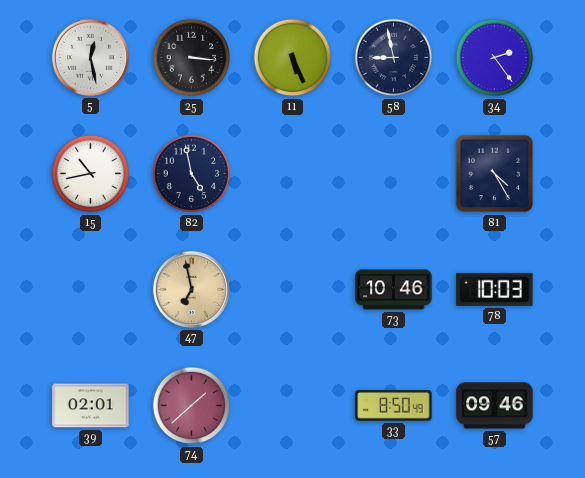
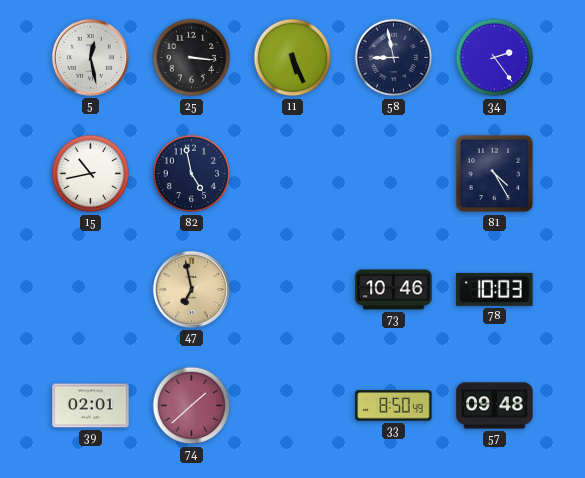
57: 09:46 -> 09:48
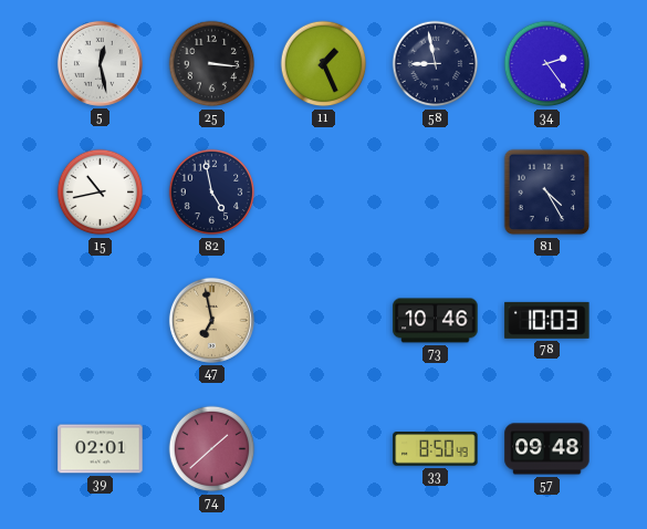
11: 5:26 -> 1:26
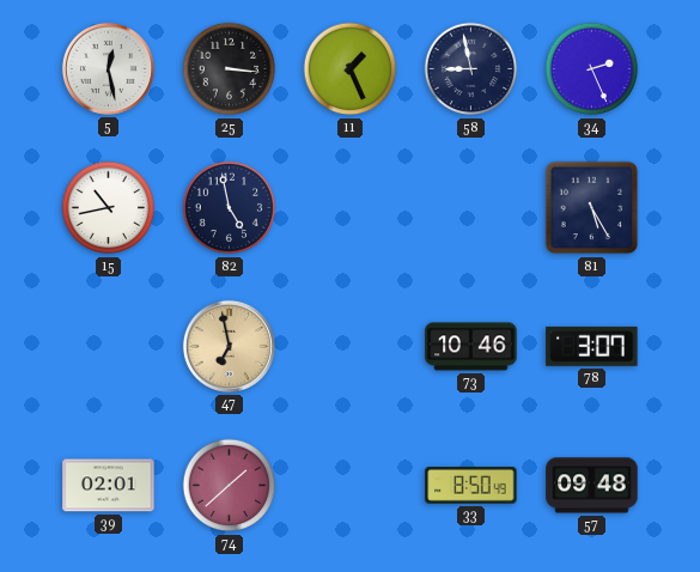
34: 2:24 -> 2:26
81: 4:25 -> 5:25
78: 10:03 -> 3:07
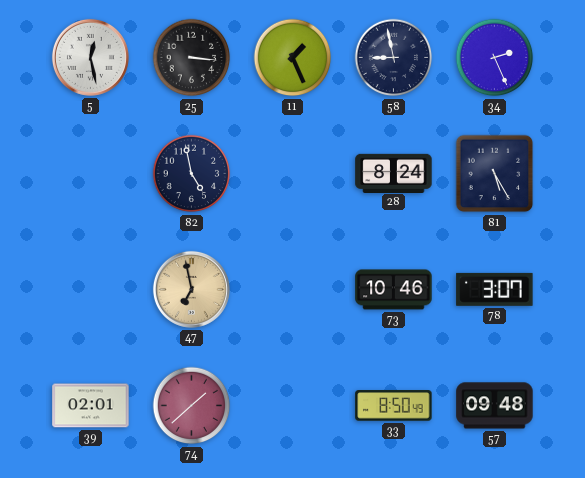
15: 10:43 -> none
28: none -> 8:24
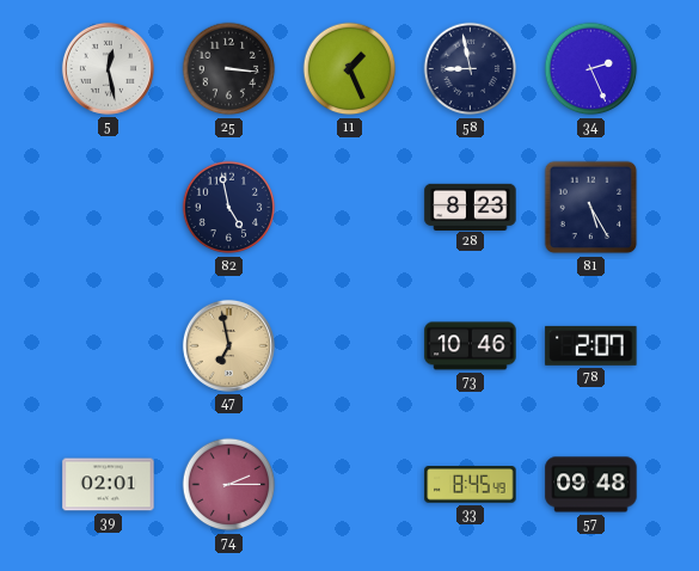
28: 8:24 -> 8:23
78: 3:07 -> 2:07
74: 1:38 -> 2:15
33: 8:50 -> 8:45
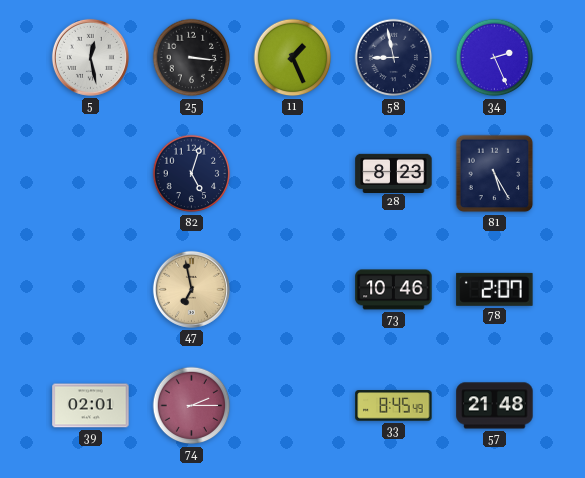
82: 4:58 -> 5:03
57: 09:48 -> 21:48
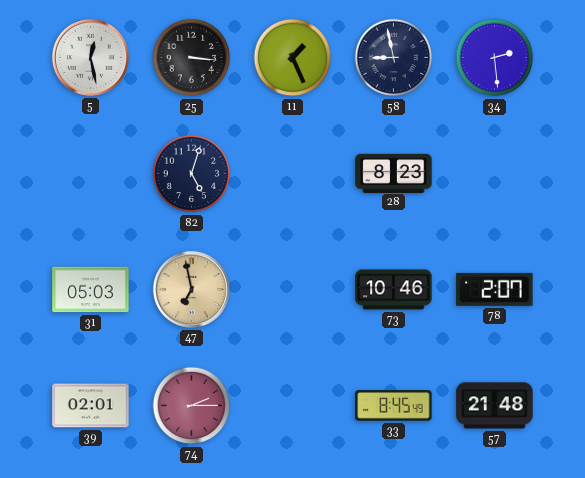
34: 2:26 -> 2:29
81: 5:25 -> none
31: none -> 05:03
